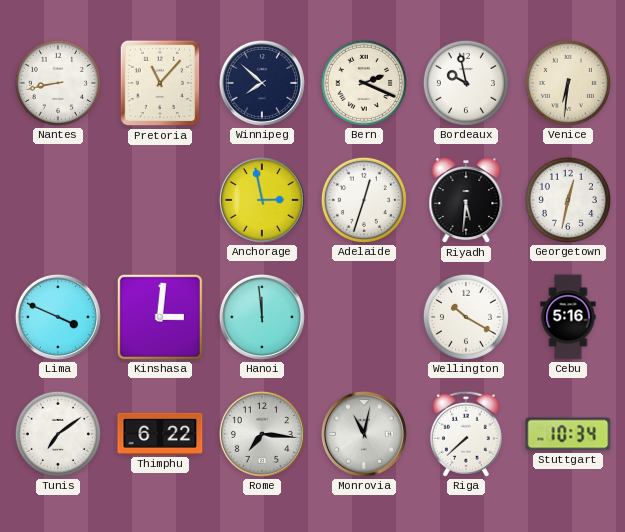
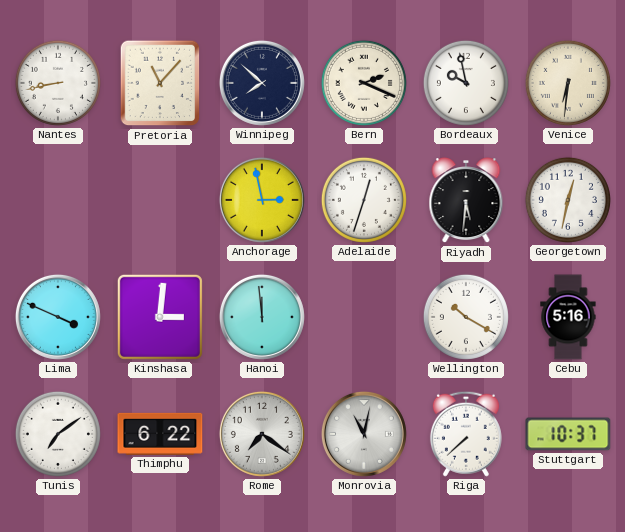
Rome: 7:16 -> 7:21
Stuttgart: 10:34 -> 10:37
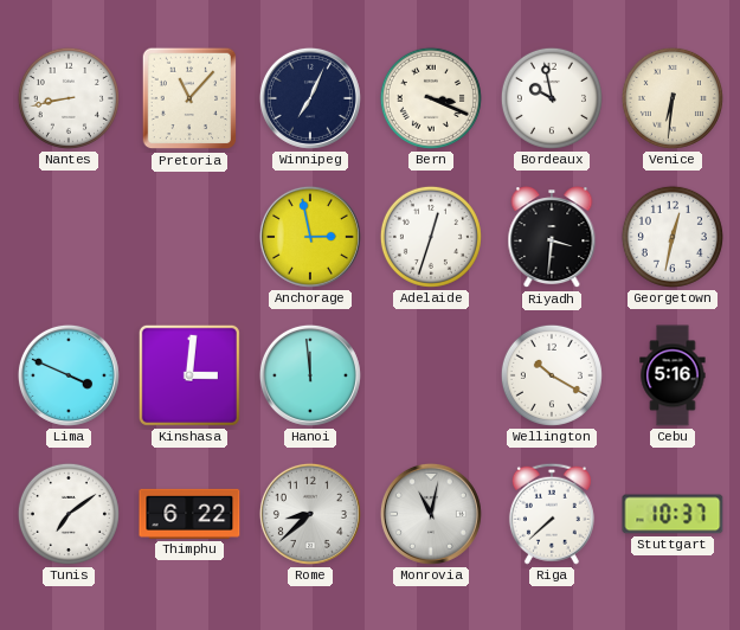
Winnipeg: 7:52 -> 7:04
Bern: 2:19 -> 3:19
Riyadh: 5:31 -> 3:31
Rome: 7:21 -> 8:38
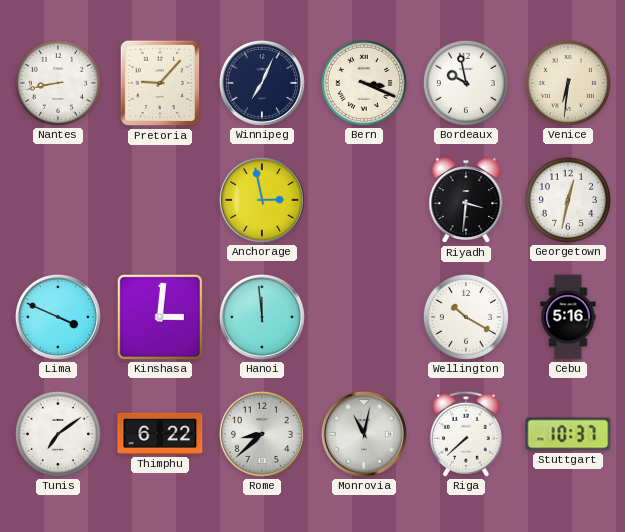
Pretoria: 11:07 -> 9:07
Adelaide: 12:33 -> none
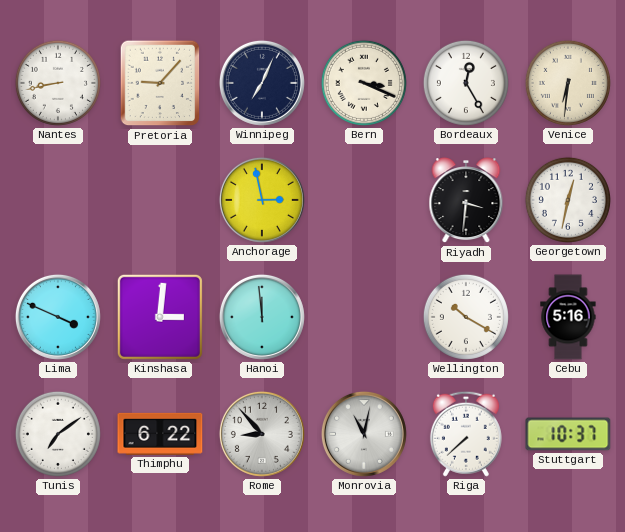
Bordeaux: 9:58 -> 12:25
Rome: 8:38 -> 8:53
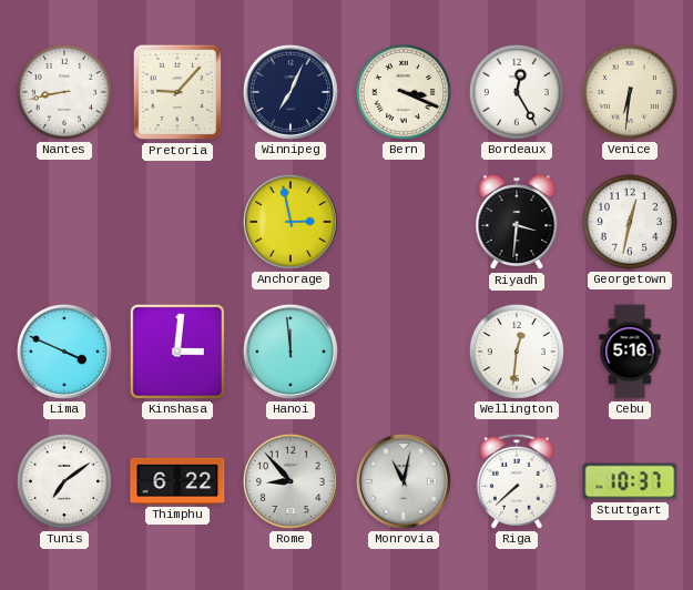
Wellington: 10:20 -> 12:31
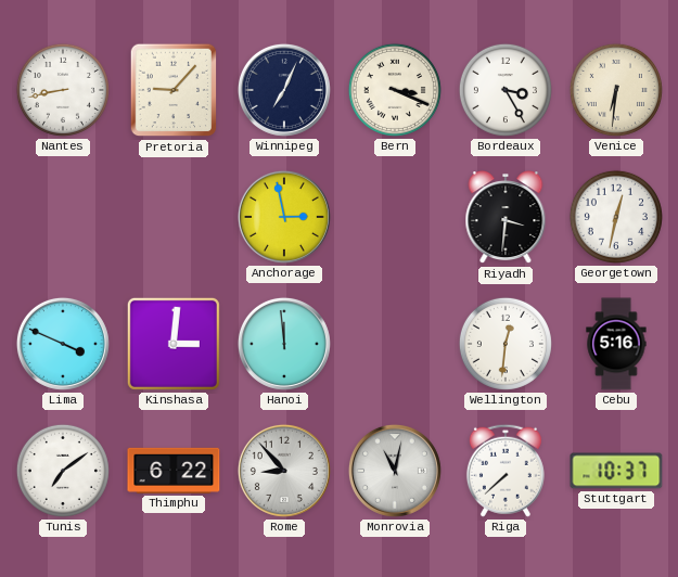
Bordeaux: 12:25 -> 3:25
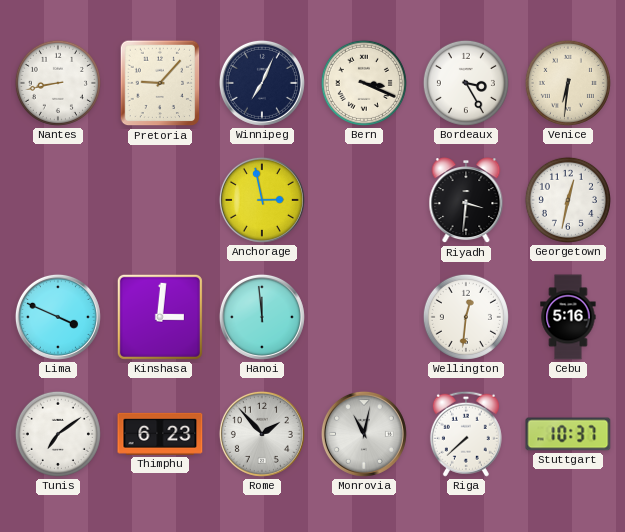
Thimphu: 6:22 -> 6:23
Rome: 8:53 -> 1:53
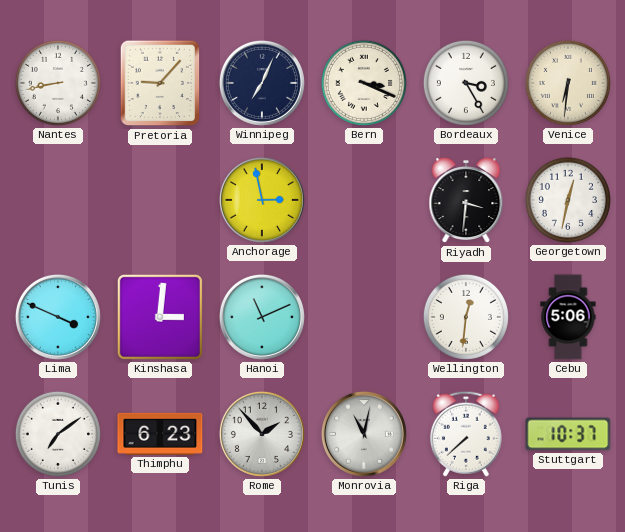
Hanoi: 11:59 -> 11:11
Cebu: 5:16 -> 5:06
